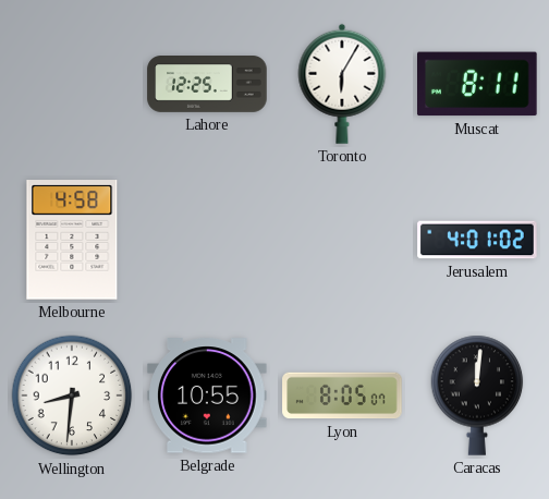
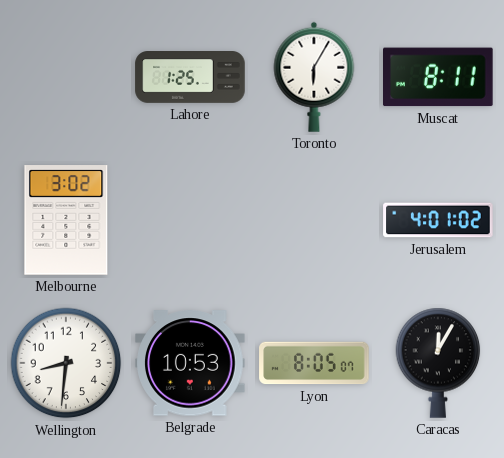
Lahore: 12:25 -> 1:25
Melbourne: 4:58 -> 3:02
Belgrade: 10:55 -> 10:53
Caracas: 12:01 -> 12:05
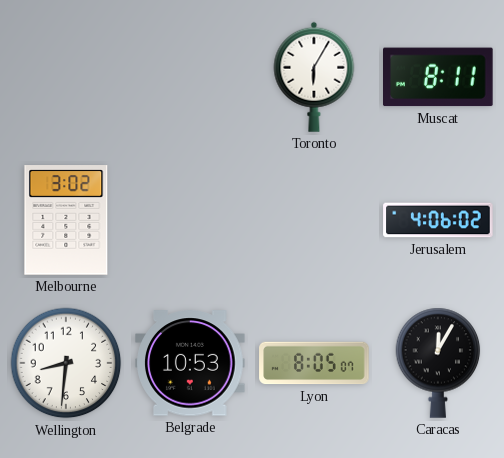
Lahore: 1:25 -> none
Jerusalem: 4:01 -> 4:06
